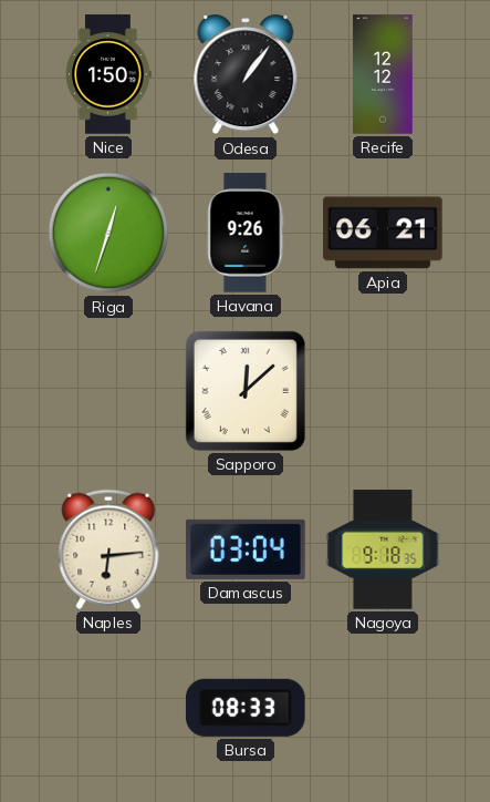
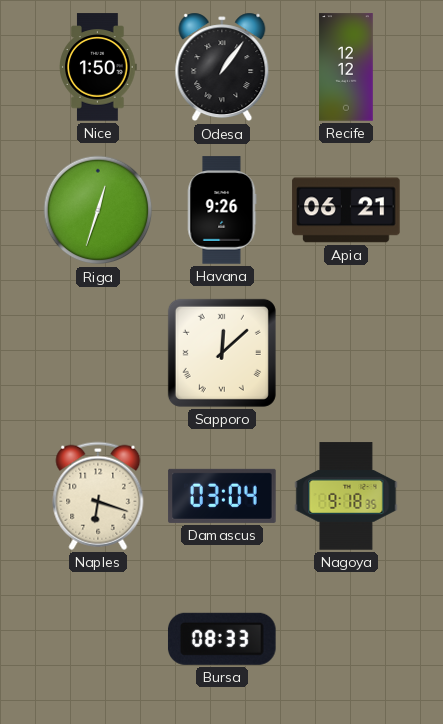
Naples: 6:14 -> 6:18
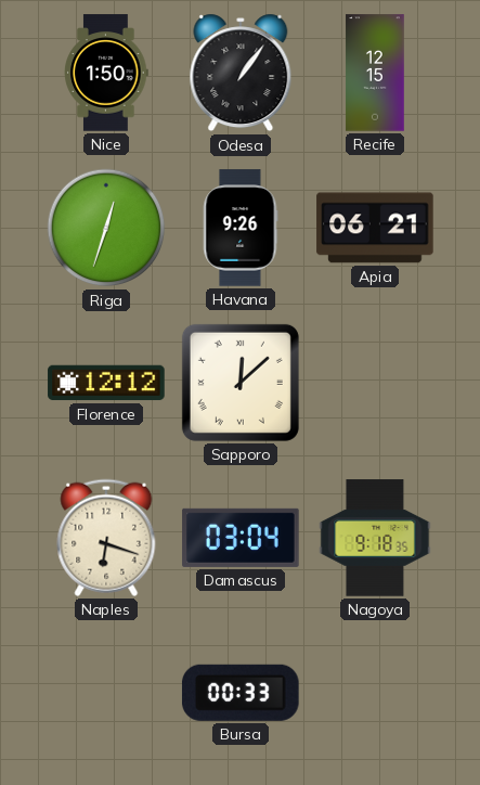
Recife: 12:12 -> 12:15
Florence: none -> 12:12
Bursa: 08:33 -> 00:33
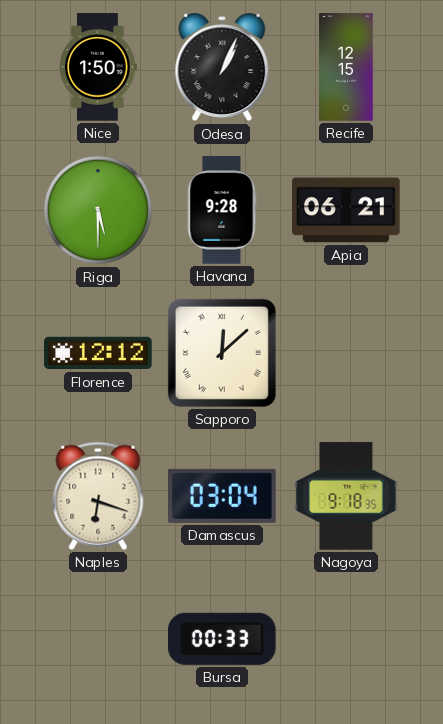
Odesa: 1:06 -> 1:04
Riga: 12:33 -> 5:30
Havana: 9:26 -> 9:28
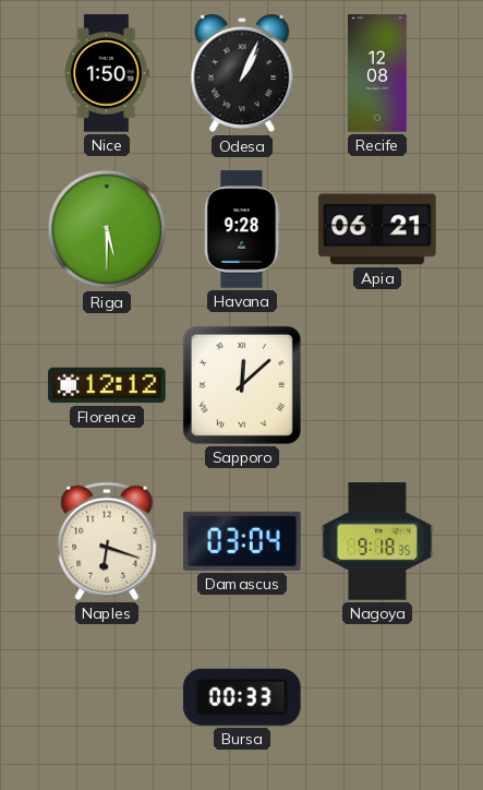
Recife: 12:15 -> 12:08
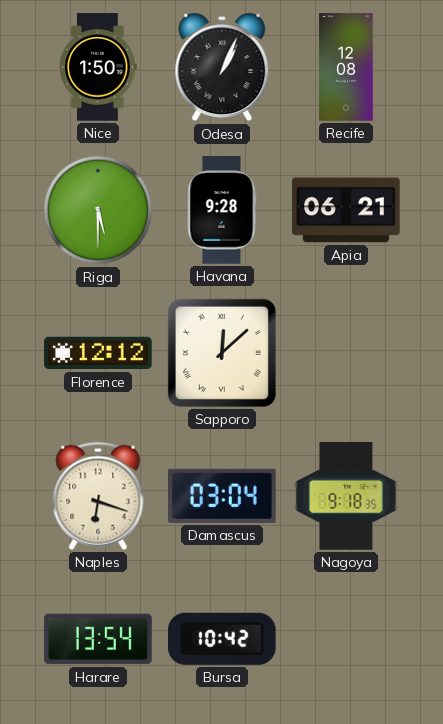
Harare: none -> 13:54
Bursa: 00:33 -> 10:42
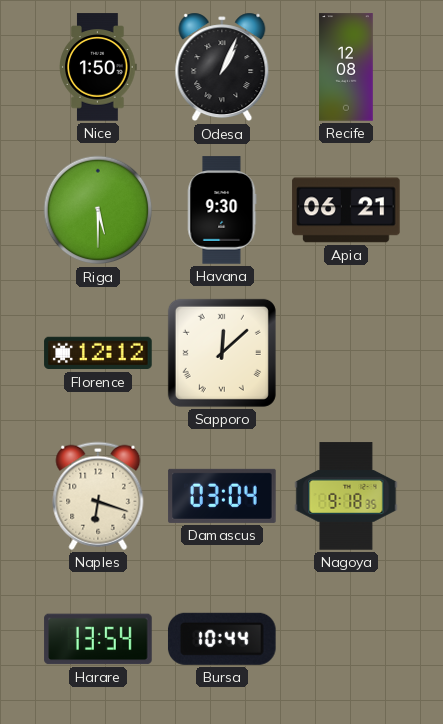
Havana: 9:28 -> 9:30
Bursa: 10:42 -> 10:44
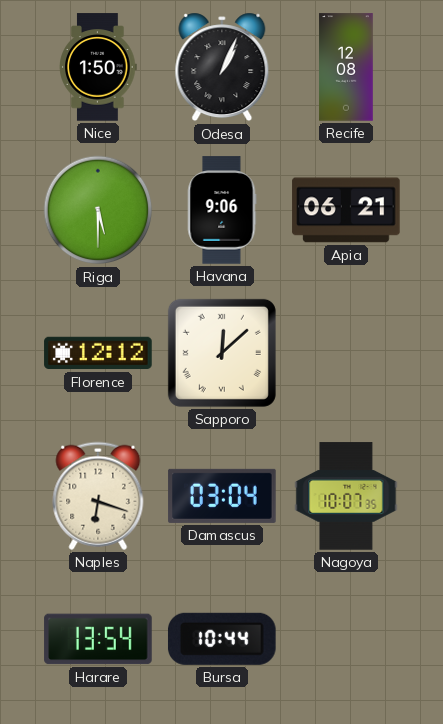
Havana: 9:30 -> 9:06
Nagoya: 9:18 -> 10:07
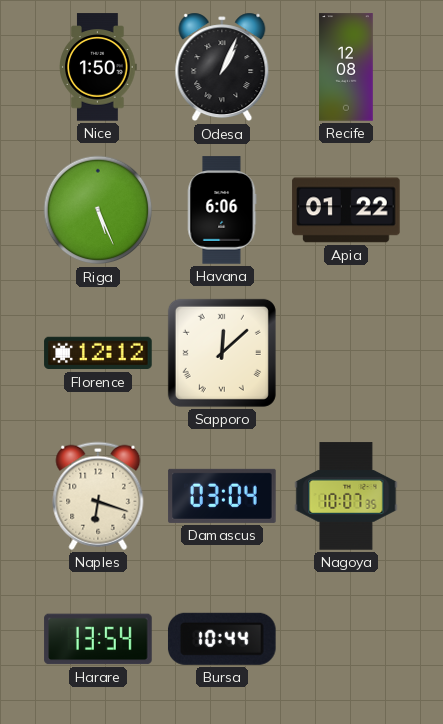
Riga: 5:30 -> 5:26
Havana: 9:06 -> 6:06
Apia: 06:21 -> 01:22
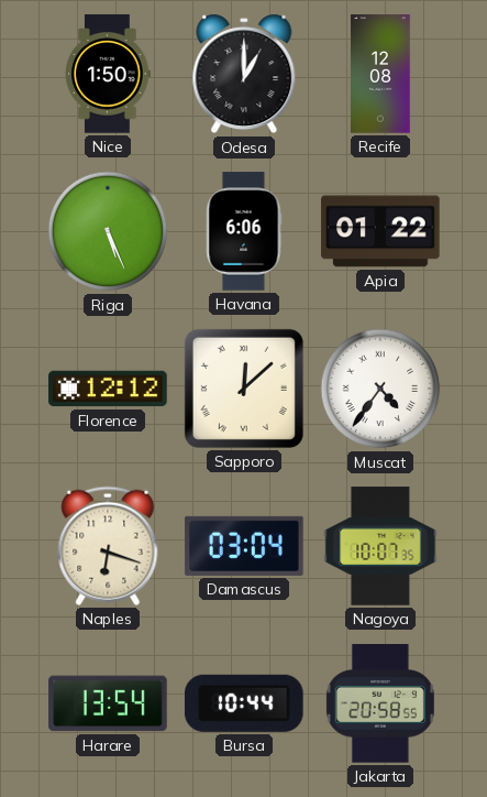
Odesa: 1:04 -> 1:00
Muscat: none -> 4:36
Jakarta: none -> 20:58
